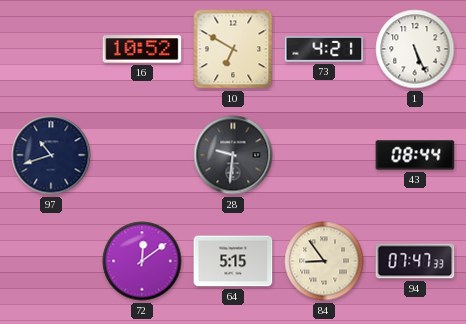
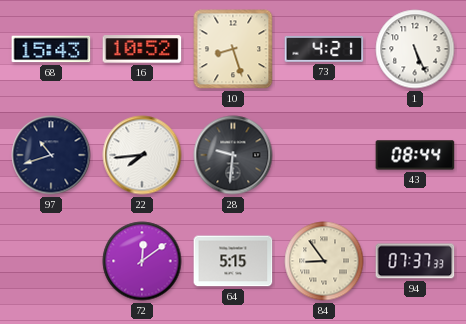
68: none -> 15:43
10: 6:50 -> 8:27
22: none -> 7:44
94: 07:47 -> 07:37
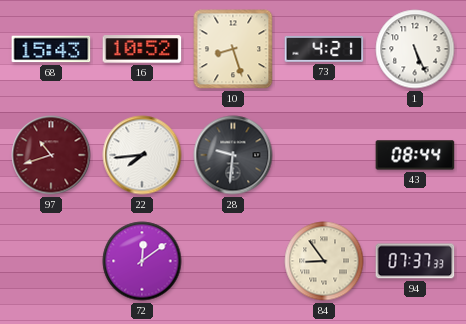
97 dial: navy -> burgundy
64: 5:15 -> none
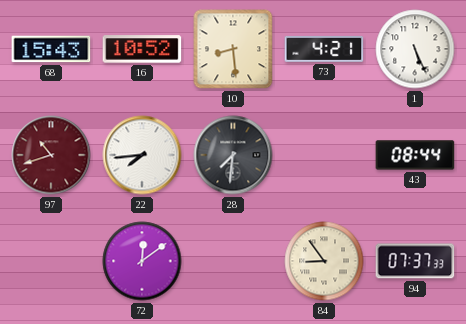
10: 8:27 -> 8:29
28: 9:31 -> 7:31
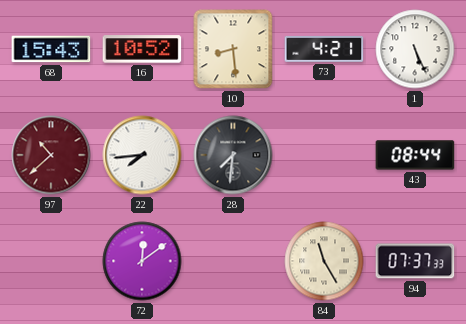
97: 10:42 -> 10:38
84: 8:54 -> 11:25
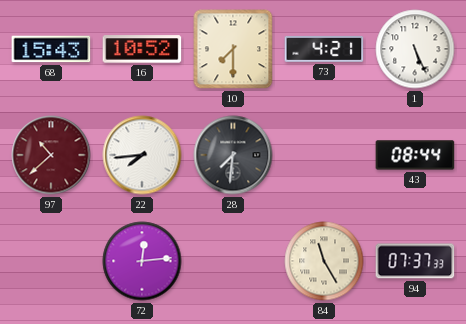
10: 8:29 -> 7:30
72: 12:09 -> 12:14
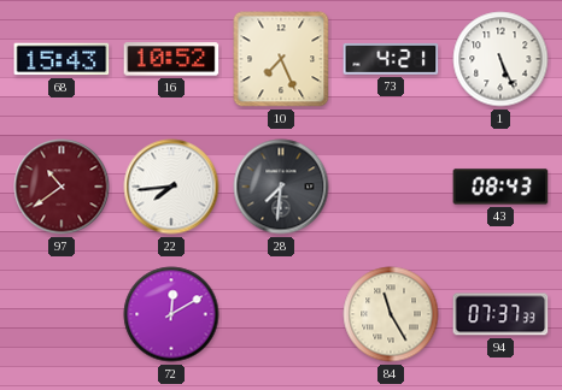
10: 7:30 -> 7:26
97: 10:38 -> 10:39
43: 08:44 -> 08:43
72: 12:14 -> 12:10
